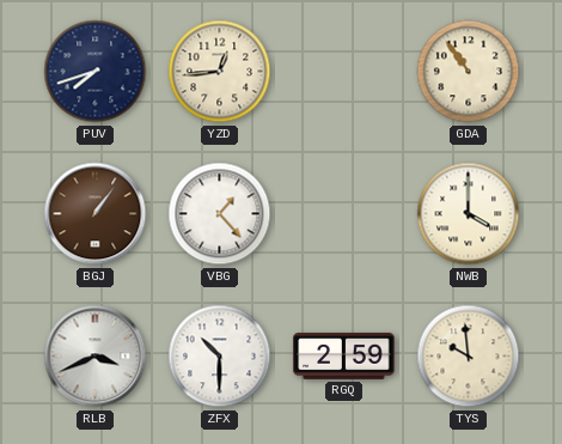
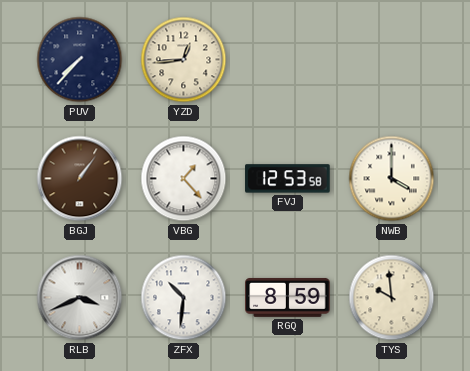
PUV: 7:42 -> 7:37
GDA: 10:54 -> none
FVJ: none -> 12:53
ZFX: 10:30 -> 10:31
RGQ: 2:59 -> 8:59
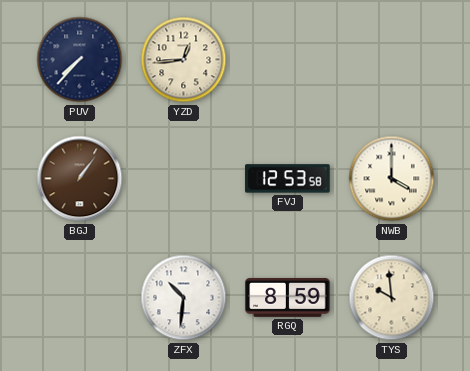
VBG: 1:23 -> none
RLB: 3:41 -> none
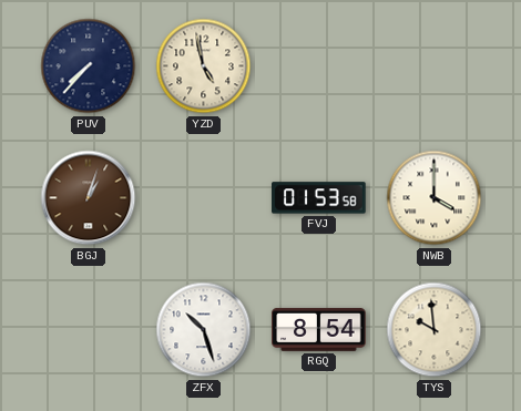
YZD: 12:44 -> 4:58
BGJ: 1:06 -> 1:03
FVJ: 12:53 -> 01:53
ZFX: 10:31 -> 10:27
RGQ: 8:59 -> 8:54
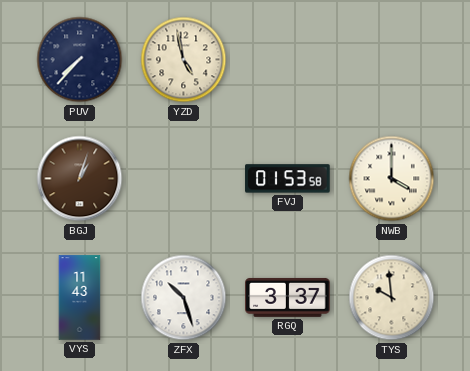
VYS: none -> 11:43
RGQ: 8:54 -> 3:37
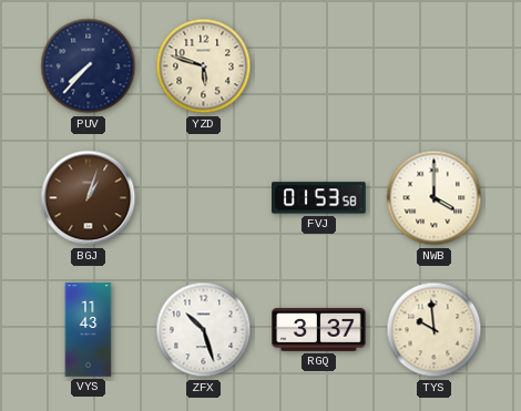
YZD: 4:58 -> 5:48
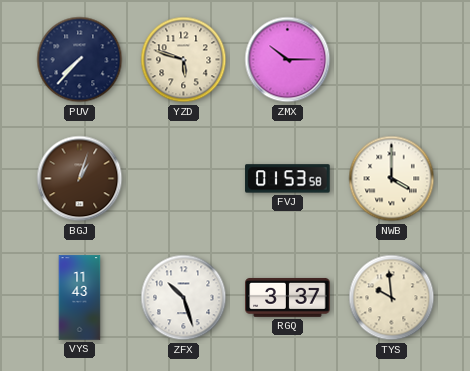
ZMX: none -> 10:15
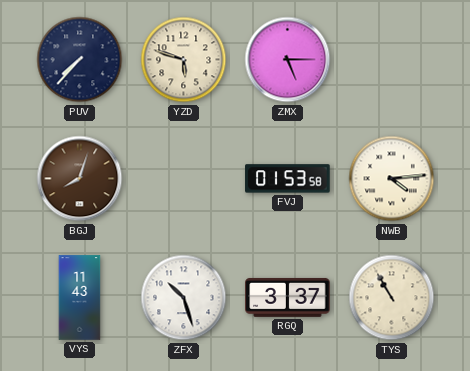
ZMX: 10:15 -> 5:15
BGJ: 1:03 -> 8:03
NWB: 4:00 -> 4:14
TYS: 9:59 -> 10:55
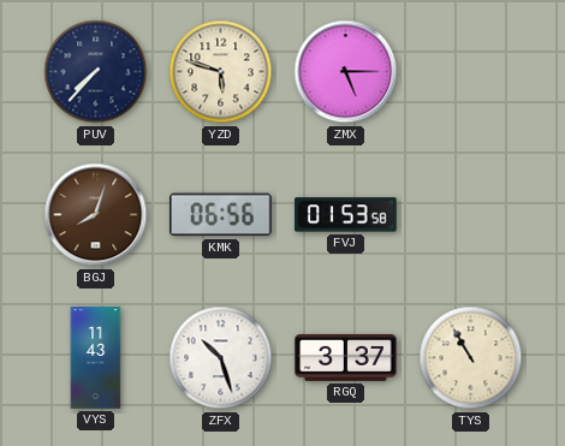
KMK: none -> 06:56
NWB: 4:14 -> none
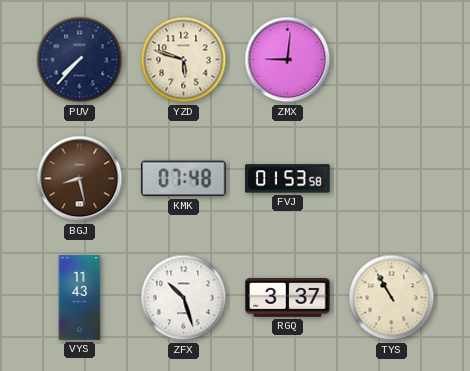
ZMX: 5:15 -> 9:01
BGJ: 8:03 -> 8:28
KMK: 06:56 -> 07:48
